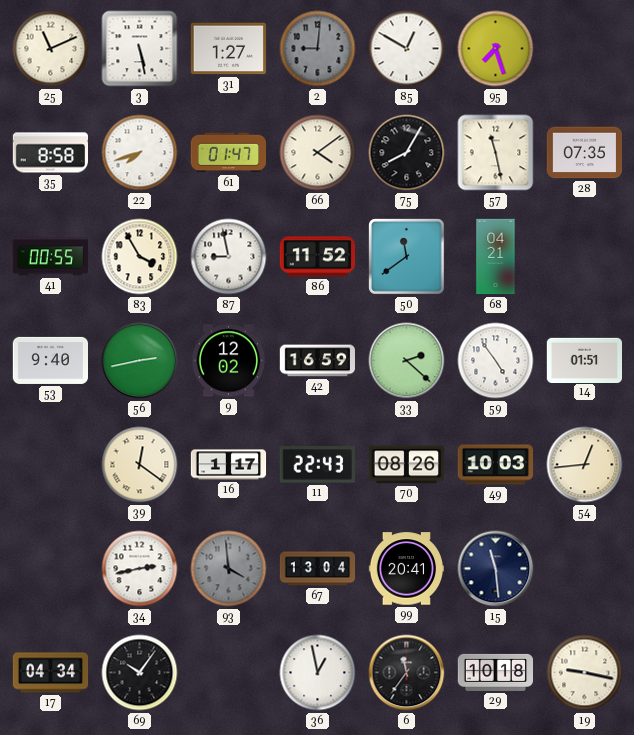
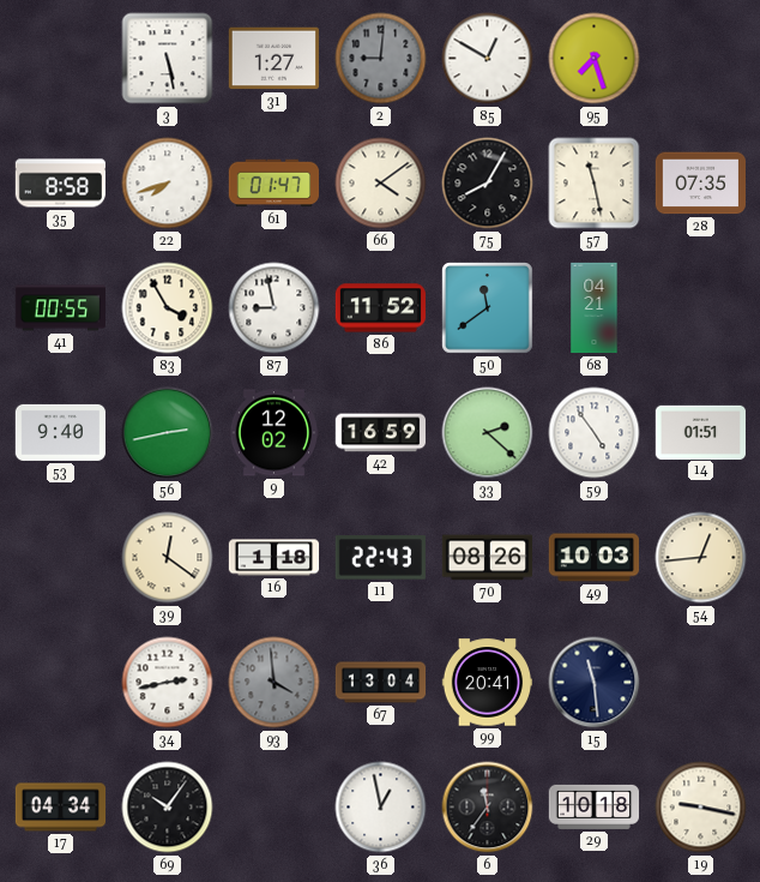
25: 11:11 -> none
16: 1:17 -> 1:18
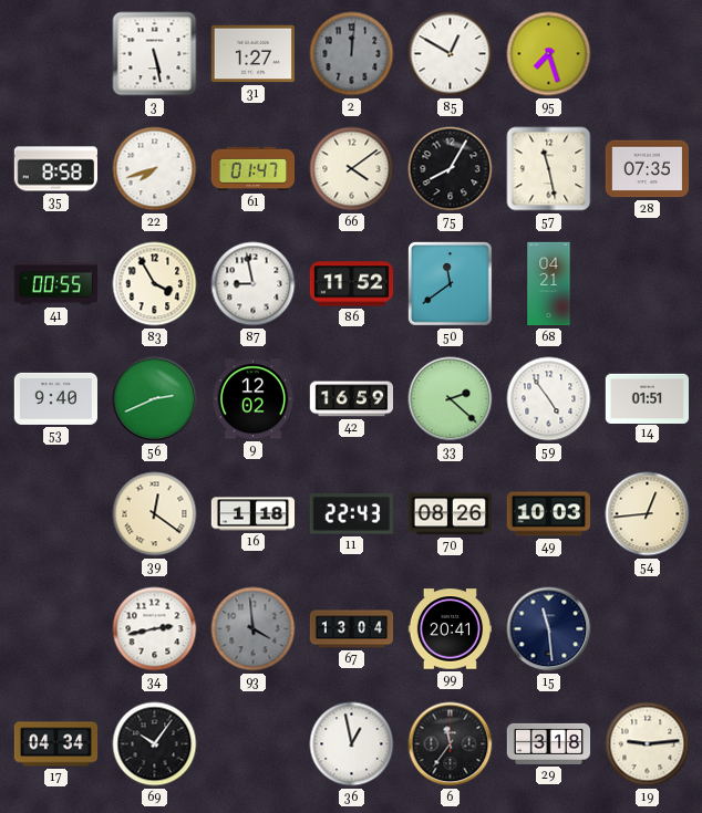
2: 9:01 -> 12:01
56: 2:43 -> 2:41
29: 10:18 -> 3:18
19: 9:17 -> 9:14
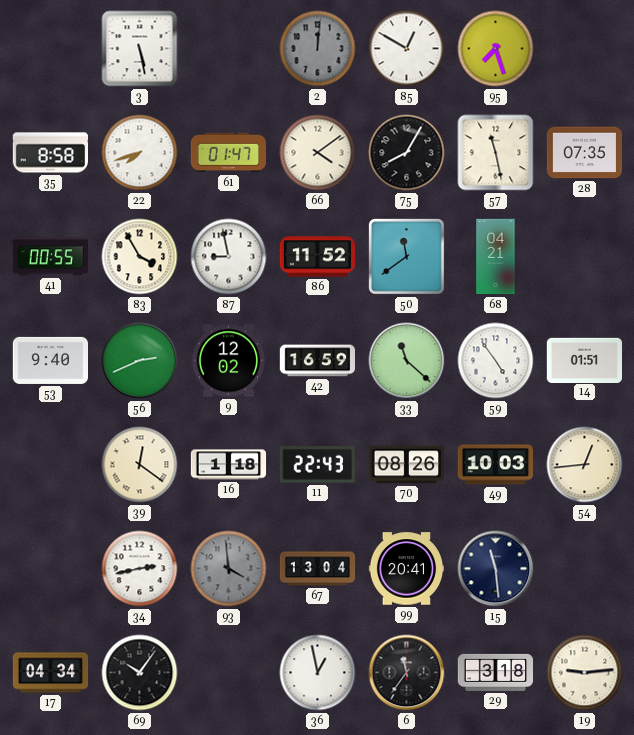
31: 1:27 -> none
33: 2:22 -> 11:22
